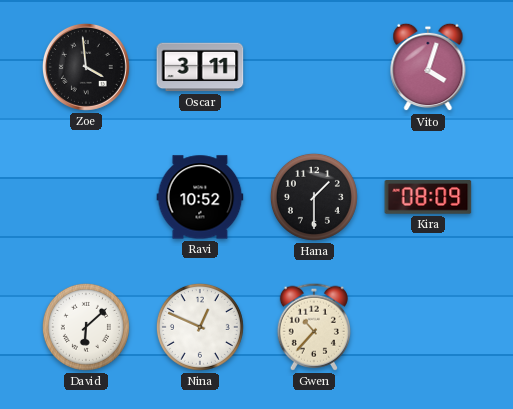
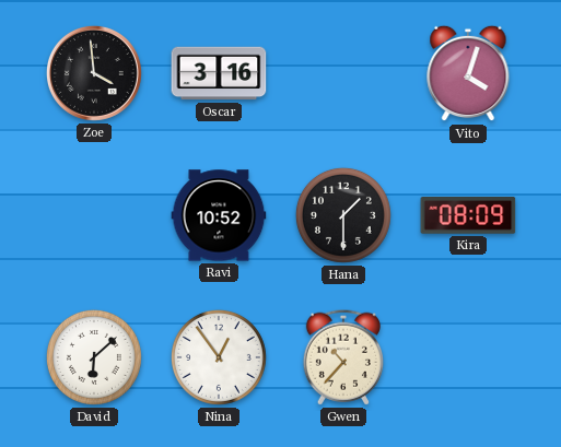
Oscar: 3:11 -> 3:16
Nina: 12:49 -> 12:54
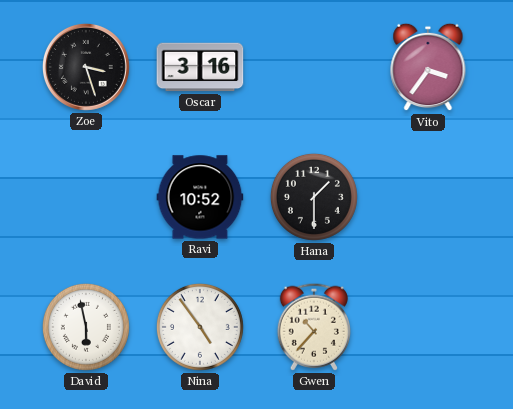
Zoe: 3:59 -> 3:27
Vito: 4:03 -> 3:36
Kira: 08:09 -> none
David: 6:08 -> 5:58
Nina: 12:54 -> 4:54
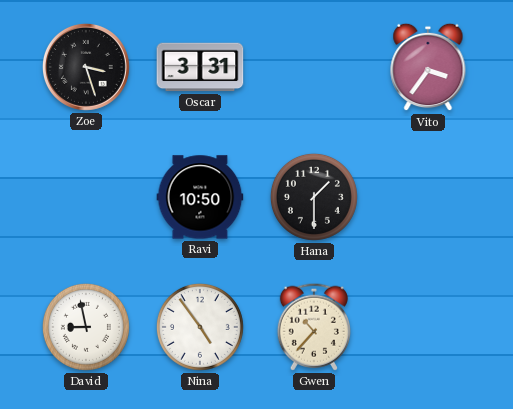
Oscar: 3:16 -> 3:31
Ravi: 10:52 -> 10:50
David: 5:58 -> 8:58
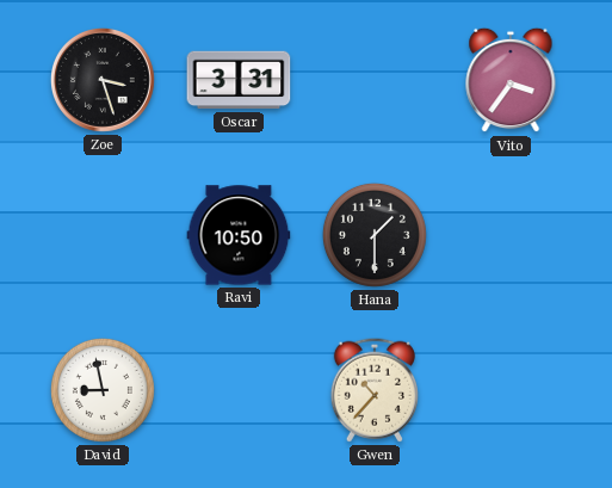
Nina: 4:54 -> none
